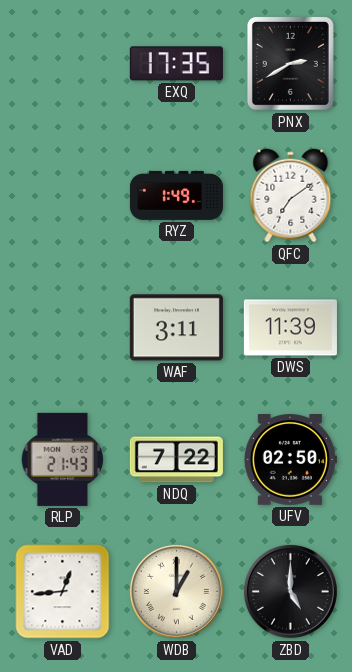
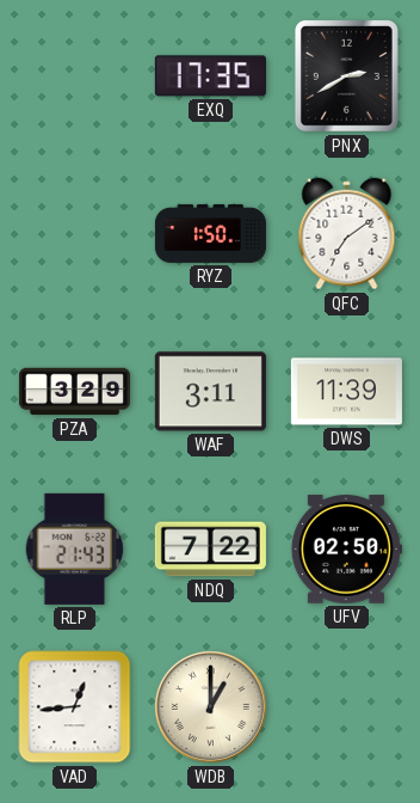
RYZ: 1:49 -> 1:50
PZA: none -> 3:29
ZBD: 5:00 -> none
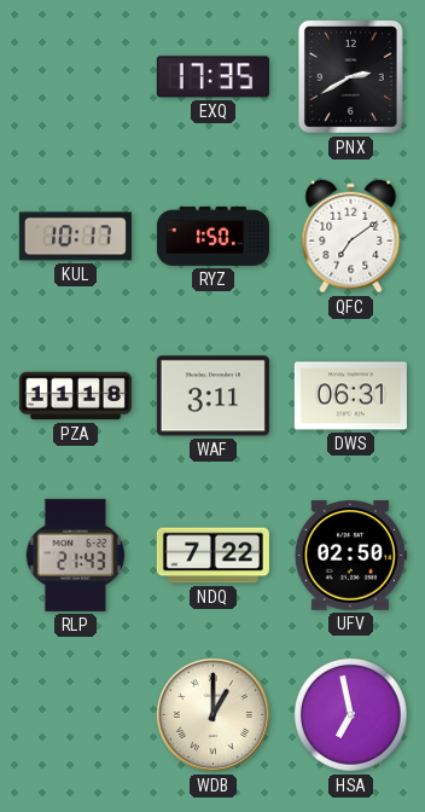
KUL: none -> 10:17
PZA: 3:29 -> 11:18
DWS: 11:39 -> 06:31
VAD: 12:44 -> none
HSA: none -> 6:58
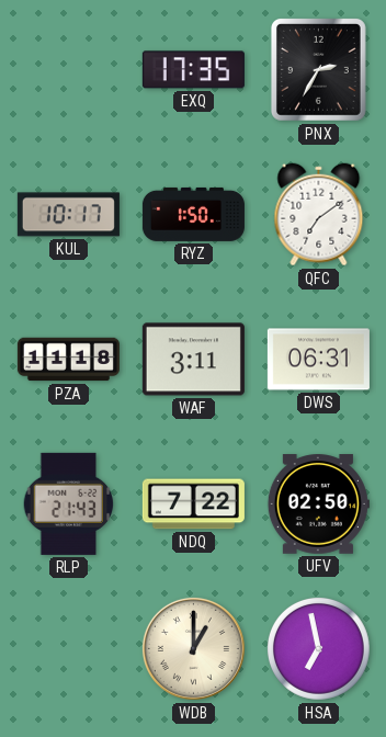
PNX: 2:40 -> 2:35
